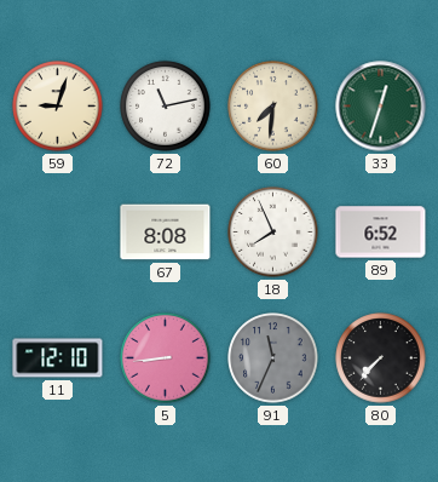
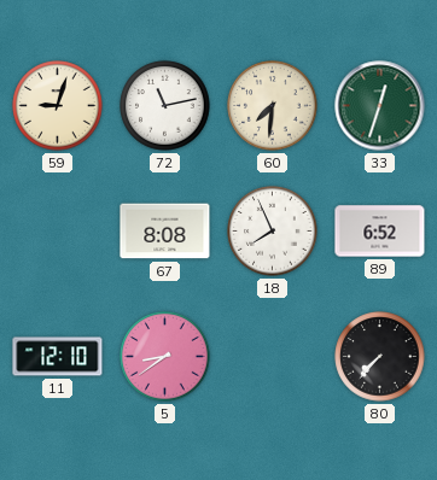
5: 8:44 -> 8:39
91: 11:34 -> none
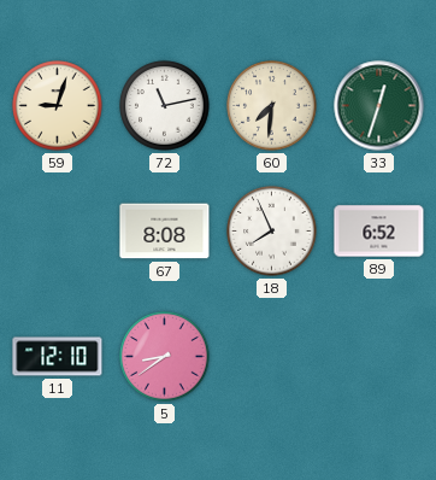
80: 7:37 -> none
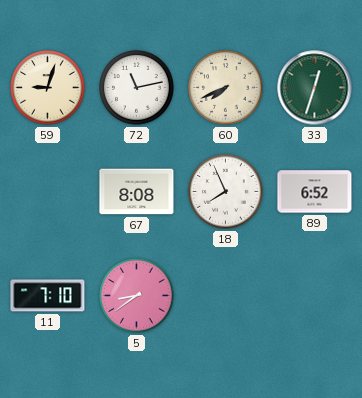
60: 7:31 -> 7:41
11: 12:10 -> 7:10
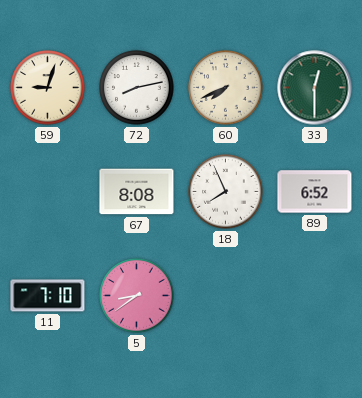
72: 11:13 -> 8:13
33: 12:33 -> 12:30
